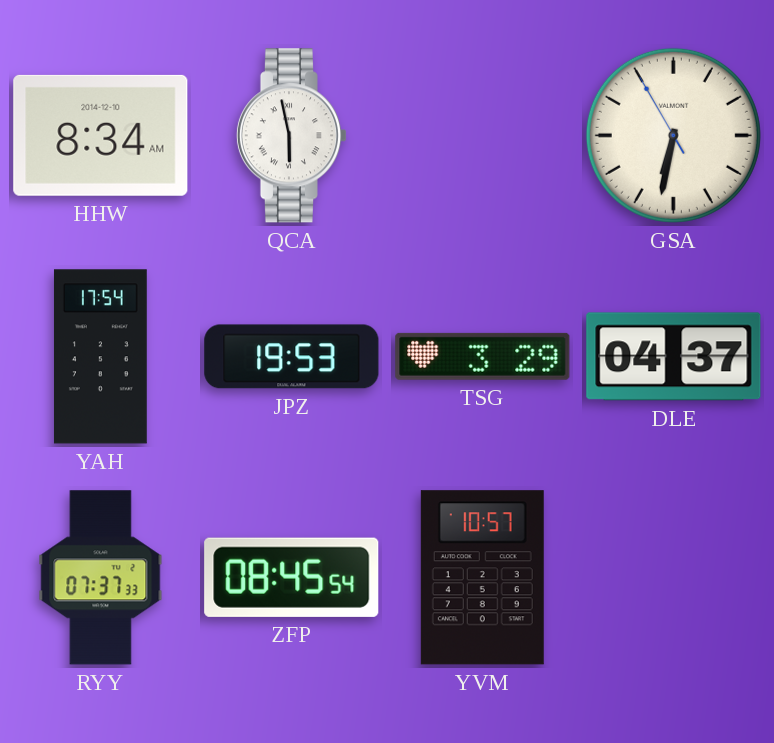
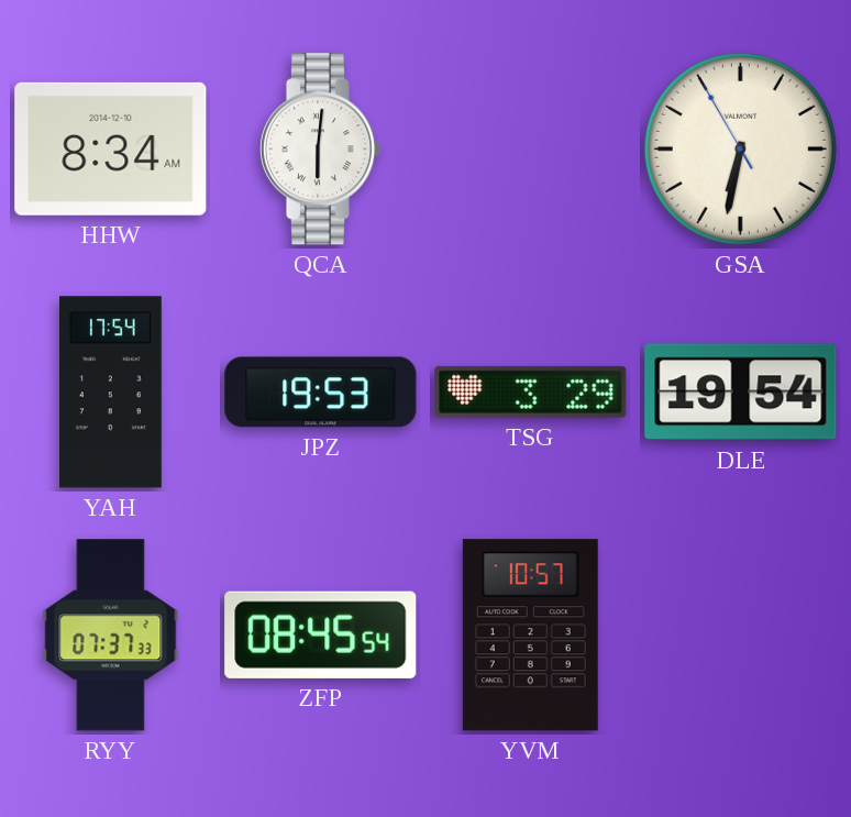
QCA: 5:58 -> 6:01
DLE: 04:37 -> 19:54
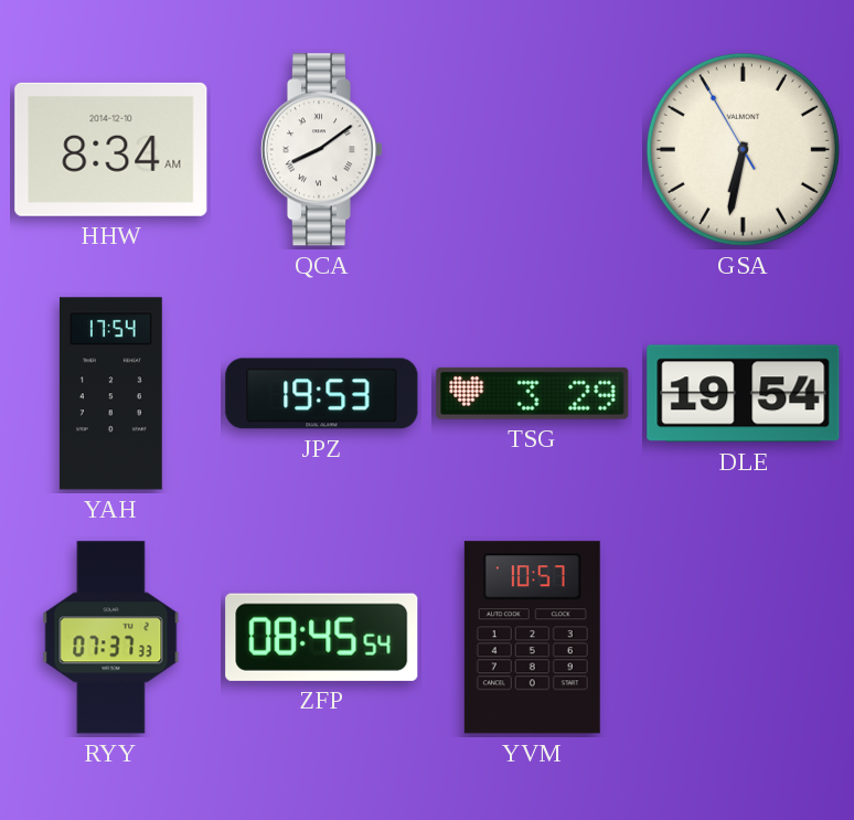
QCA: 6:01 -> 8:09
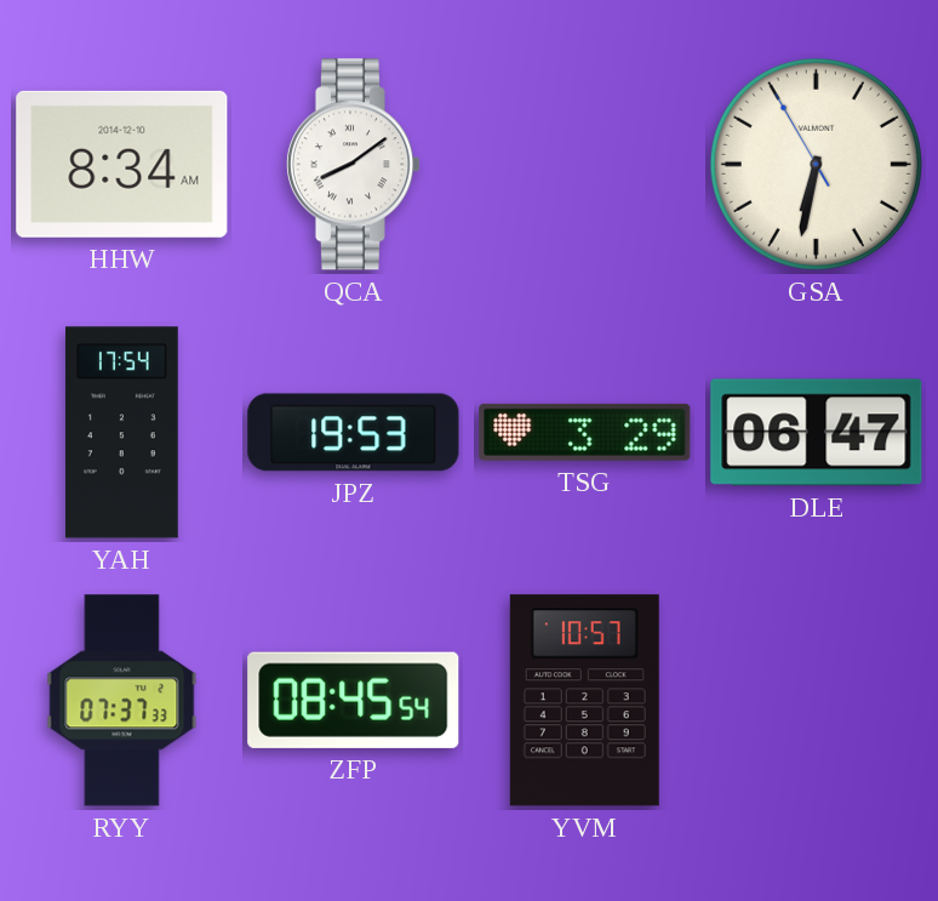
DLE: 19:54 -> 06:47
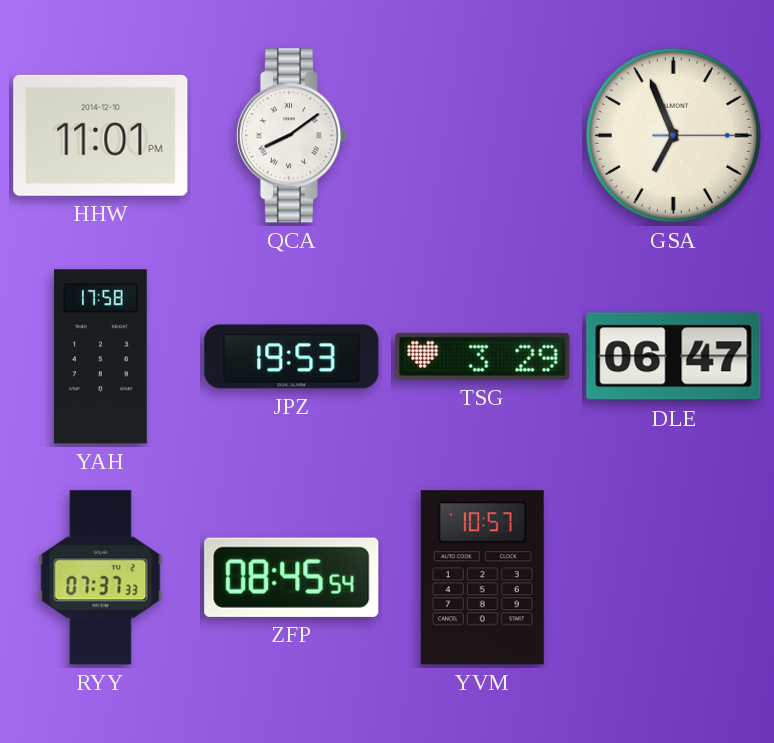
HHW: 8:34 -> 11:01
GSA: 6:31 -> 6:56
YAH: 17:54 -> 17:58
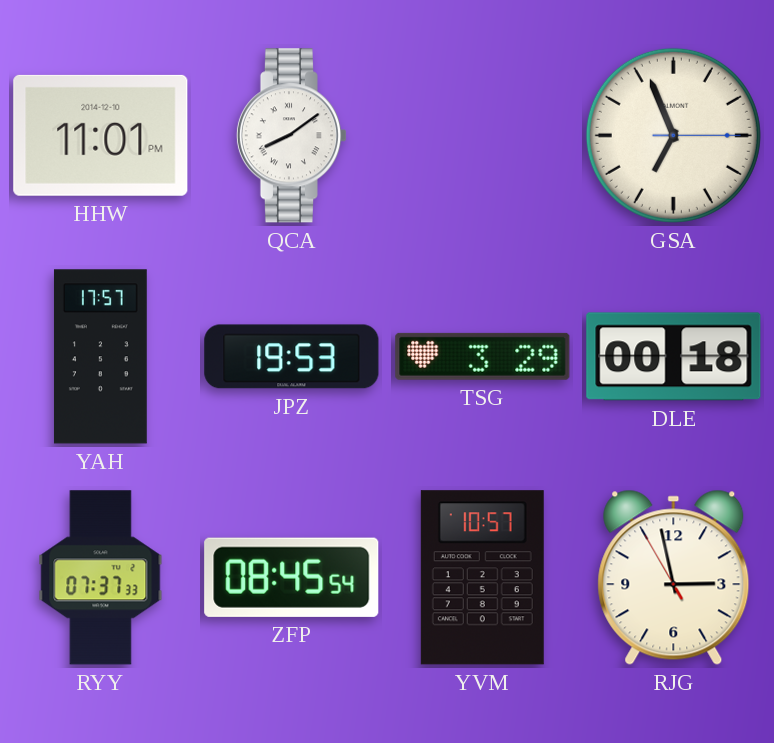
YAH: 17:58 -> 17:57
DLE: 06:47 -> 00:18
RJG: none -> 2:57
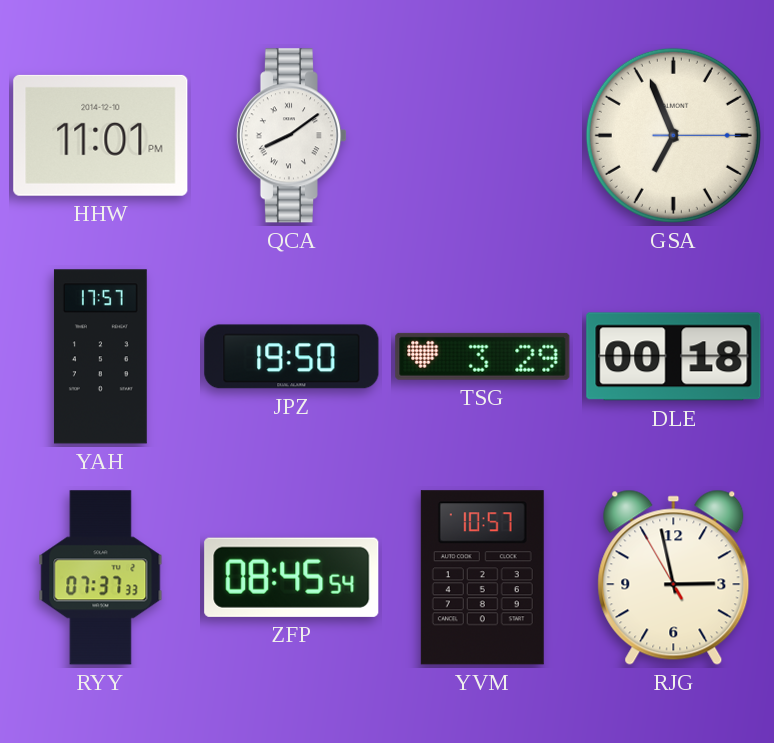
JPZ: 19:53 -> 19:50
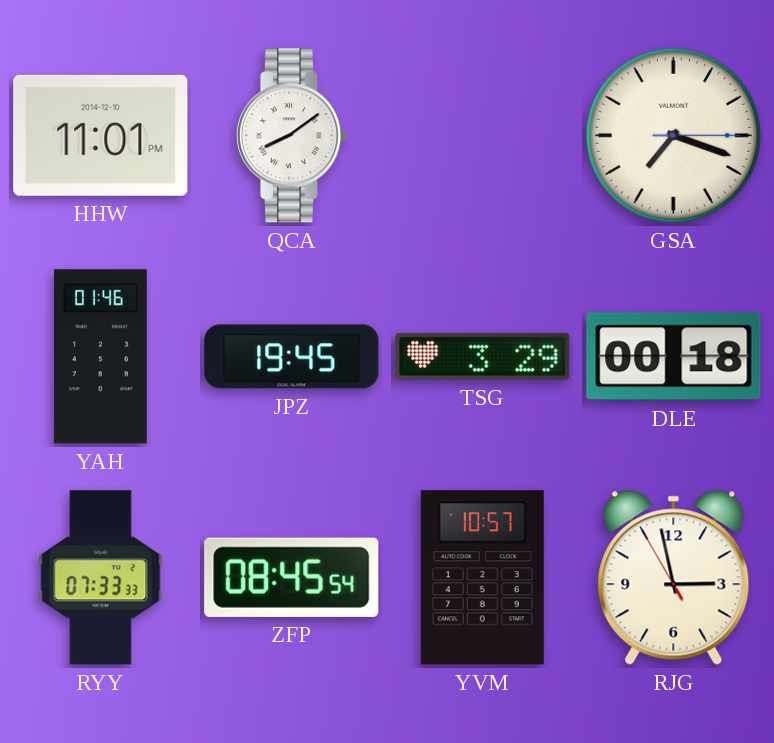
GSA: 6:56 -> 7:18
YAH: 17:57 -> 01:46
JPZ: 19:50 -> 19:45
RYY: 07:37 -> 07:33
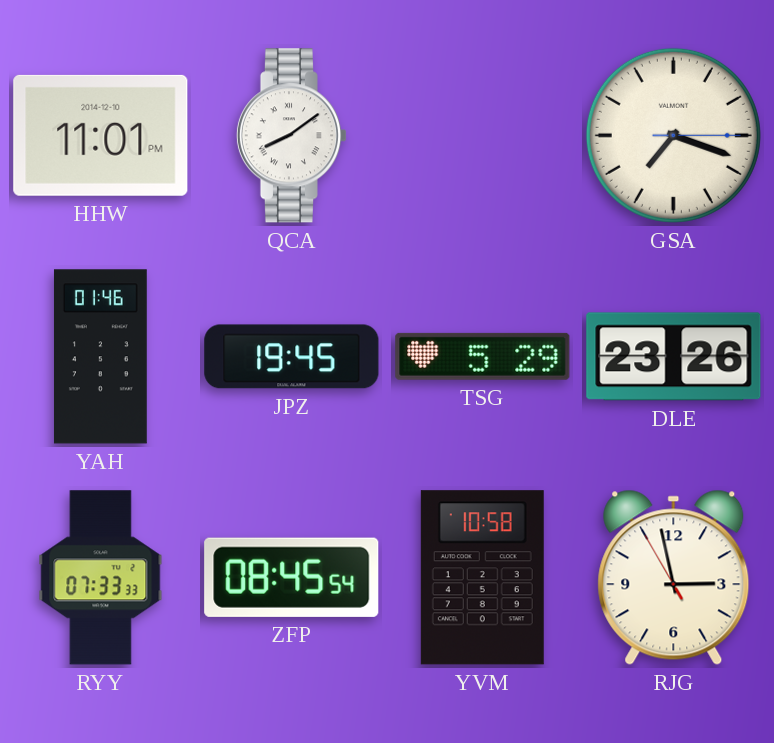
TSG: 3:29 -> 5:29
DLE: 00:18 -> 23:26
YVM: 10:57 -> 10:58
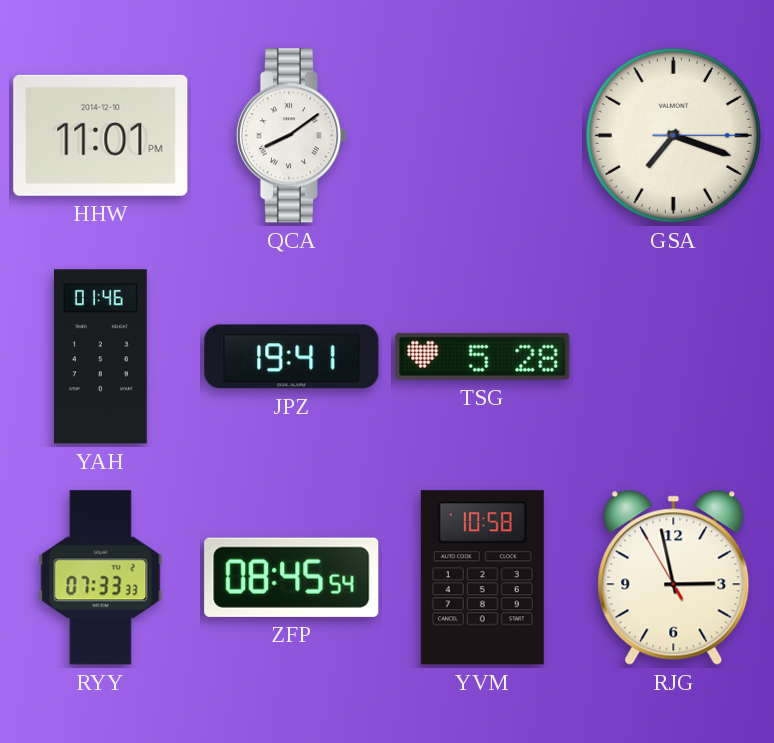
JPZ: 19:45 -> 19:41
TSG: 5:29 -> 5:28
DLE: 23:26 -> none
